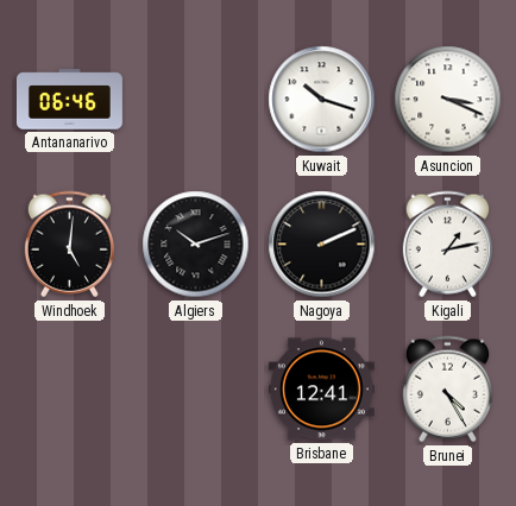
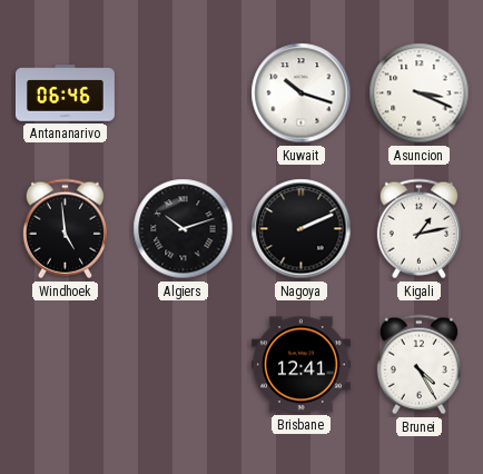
Windhoek: 5:01 -> 4:59
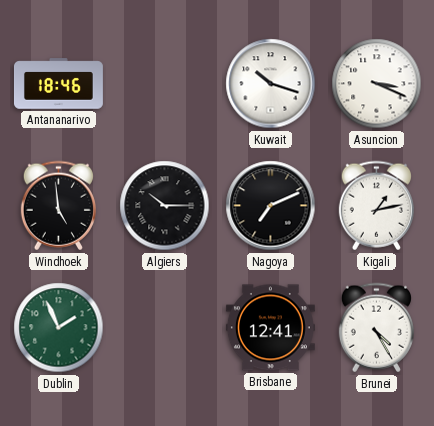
Antananarivo: 06:46 -> 18:46
Algiers: 10:12 -> 10:15
Nagoya: 2:11 -> 7:11
Dublin: none -> 1:56
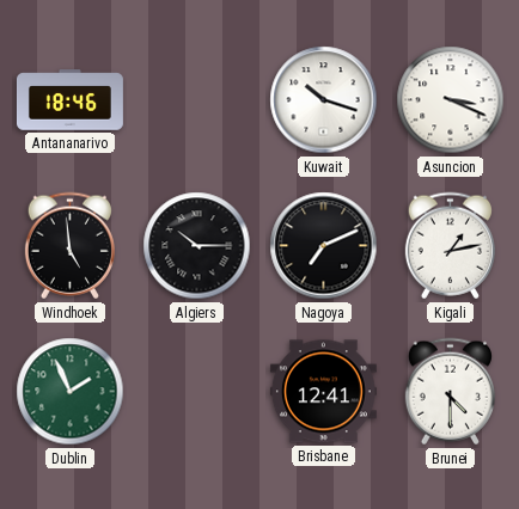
Brunei: 4:25 -> 4:30
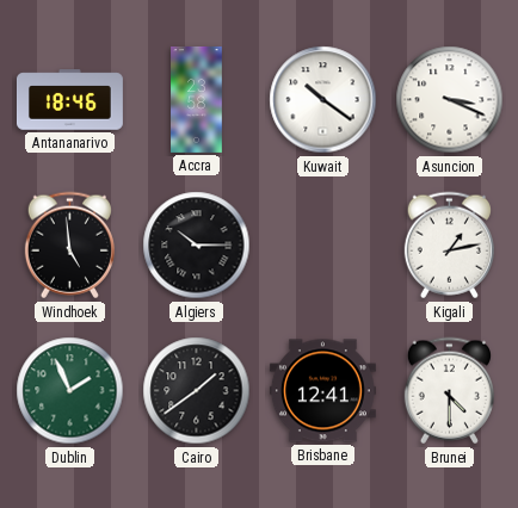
Accra: none -> 23:58
Kuwait: 10:18 -> 10:21
Nagoya: 7:11 -> none
Cairo: none -> 1:39
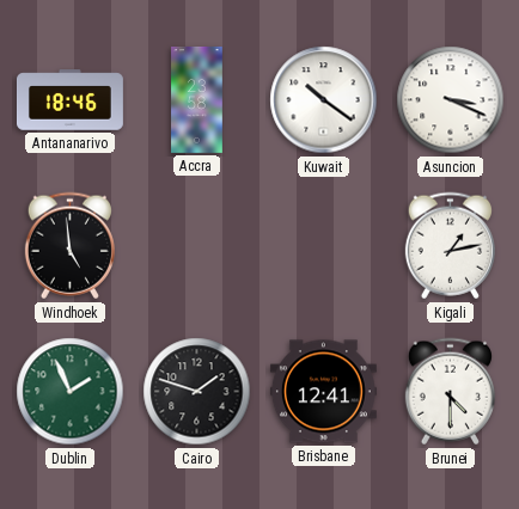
Algiers: 10:15 -> none
Cairo: 1:39 -> 1:48
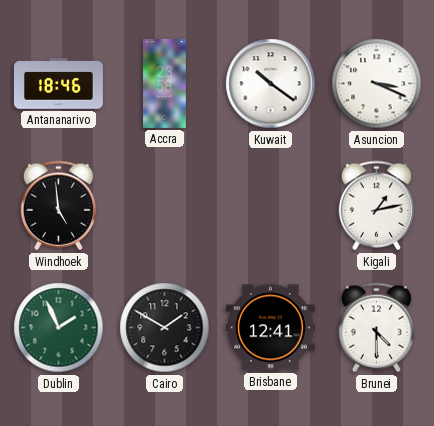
Cairo: 1:48 -> 1:50
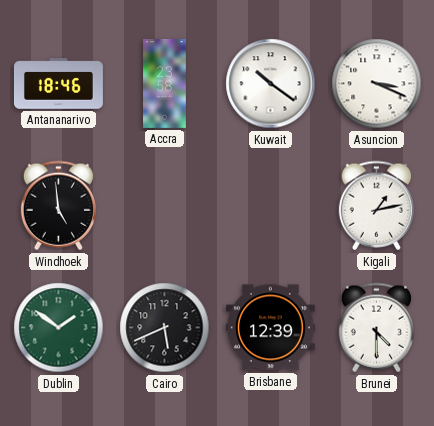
Dublin: 1:56 -> 1:51
Cairo: 1:50 -> 5:41
Brisbane: 12:41 -> 12:39
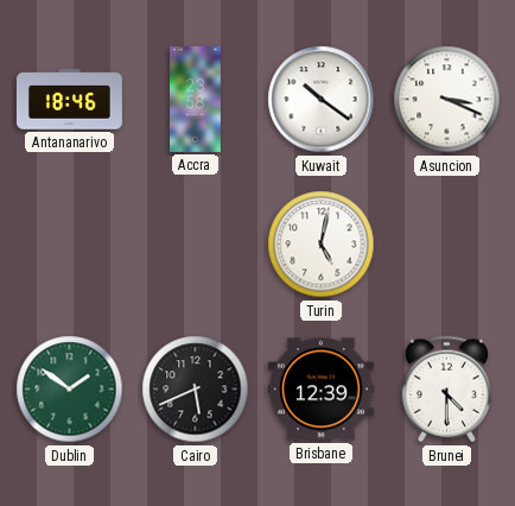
Windhoek: 4:59 -> none
Turin: none -> 5:02
Kigali: 1:13 -> none
